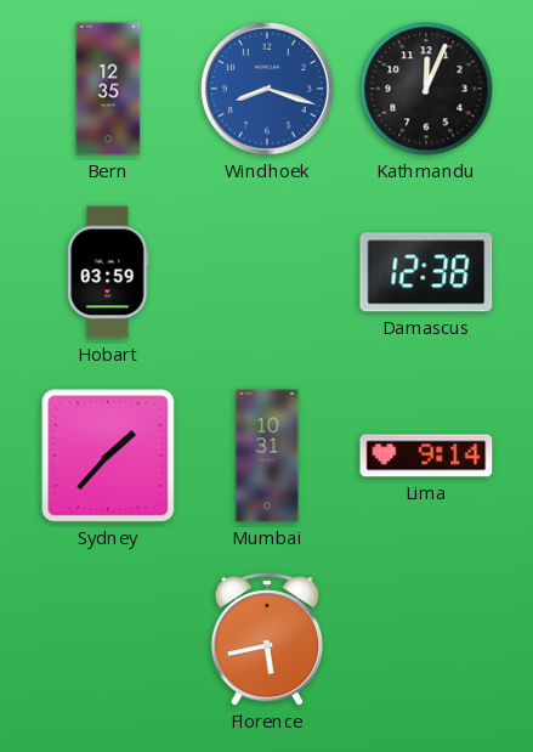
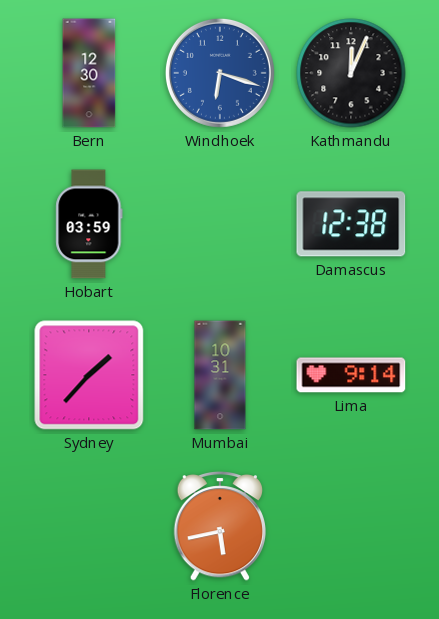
Bern: 12:35 -> 12:30
Windhoek: 8:18 -> 6:18
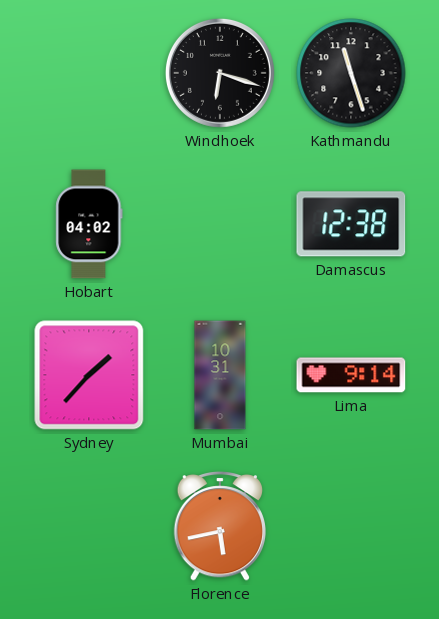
Bern: 12:30 -> none
Windhoek dial: blue -> black
Kathmandu: 12:04 -> 11:27
Hobart: 03:59 -> 04:02
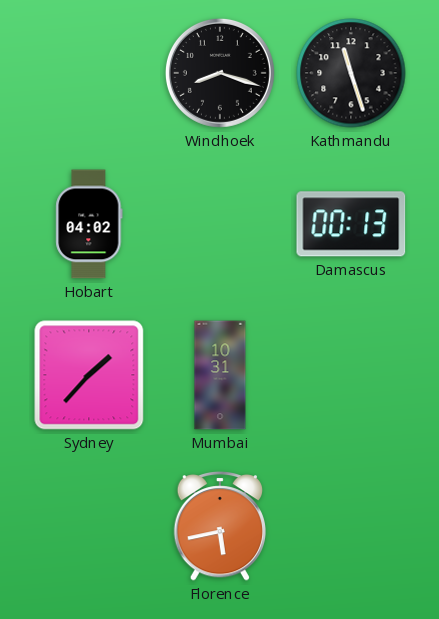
Windhoek: 6:18 -> 8:18
Damascus: 12:38 -> 00:13
Lima: 9:14 -> none
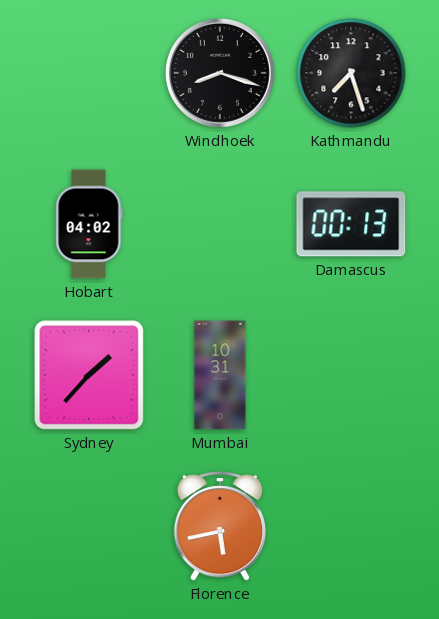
Kathmandu: 11:27 -> 7:27
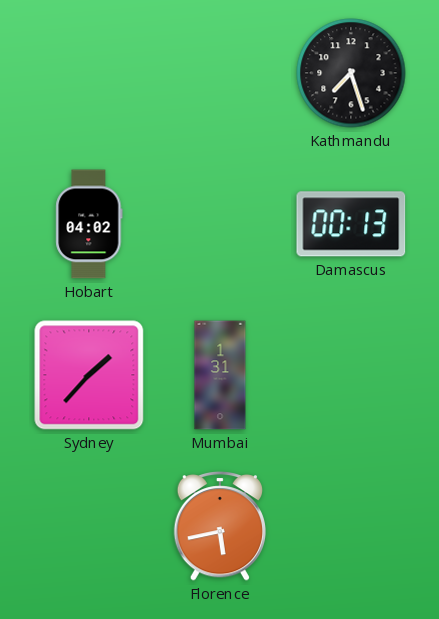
Windhoek: 8:18 -> none
Mumbai: 10:31 -> 1:31
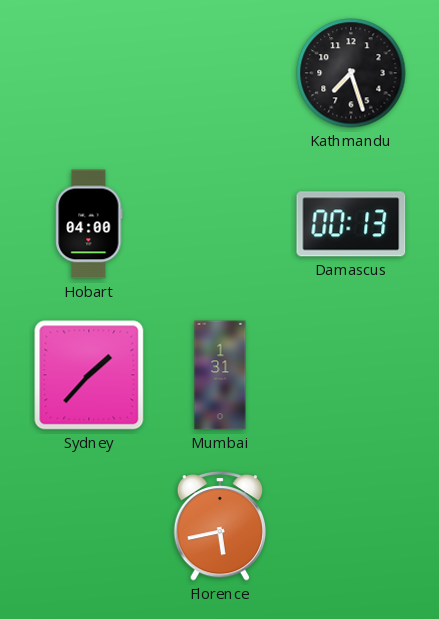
Hobart: 04:02 -> 04:00
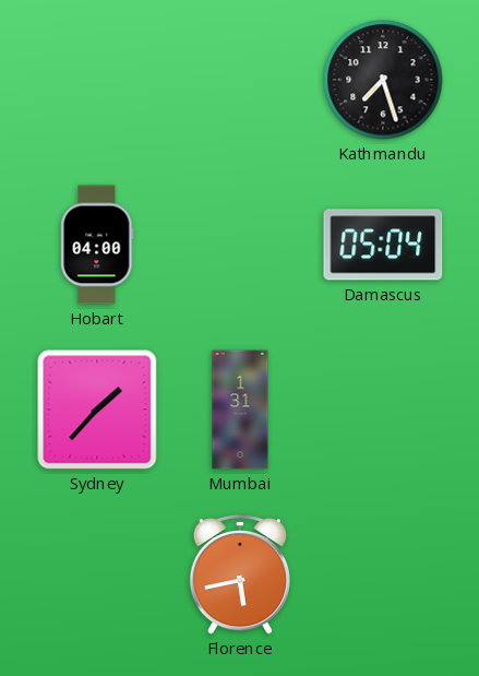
Damascus: 00:13 -> 05:04
